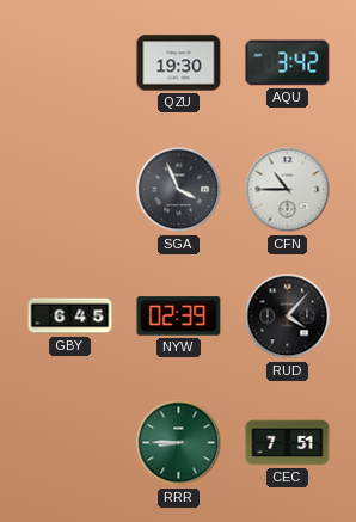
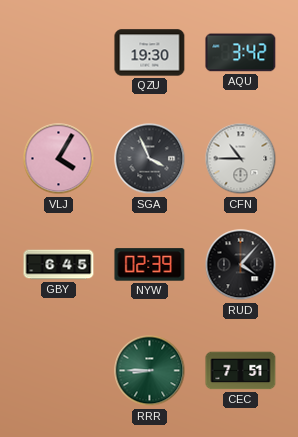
VLJ: none -> 4:05
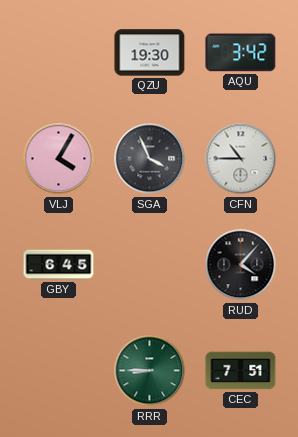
NYW: 02:39 -> none
